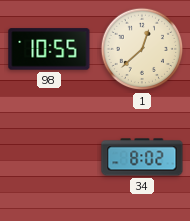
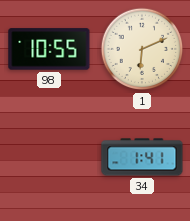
1: 12:38 -> 6:11
34: 8:02 -> 1:41
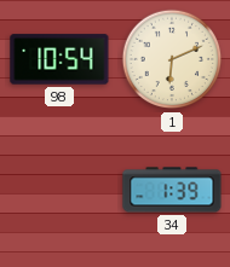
98: 10:55 -> 10:54
34: 1:41 -> 1:39
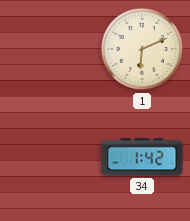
98: 10:54 -> none
34: 1:39 -> 1:42
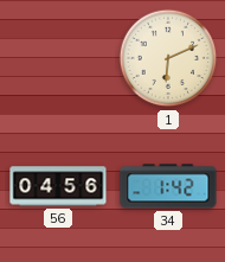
56: none -> 04:56
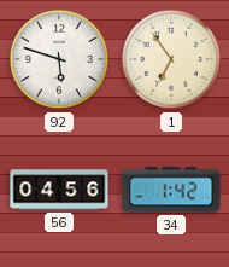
92: none -> 5:48
1: 6:11 -> 6:54
